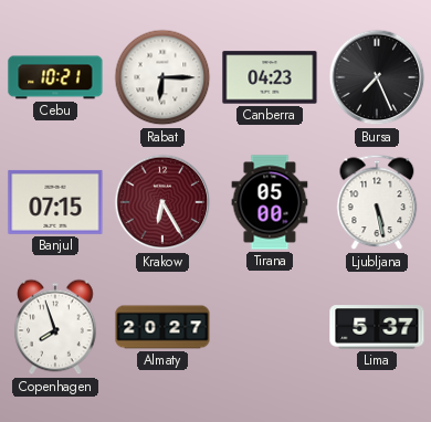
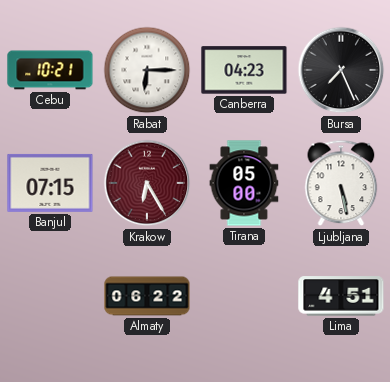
Copenhagen: 7:57 -> none
Almaty: 20:27 -> 06:22
Lima: 5:37 -> 4:51
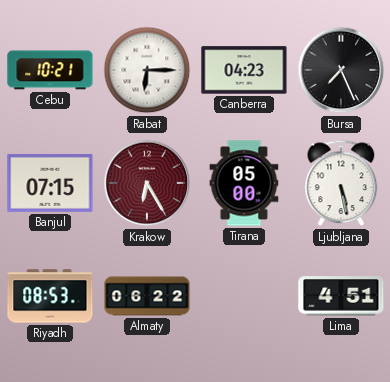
Riyadh: none -> 08:53
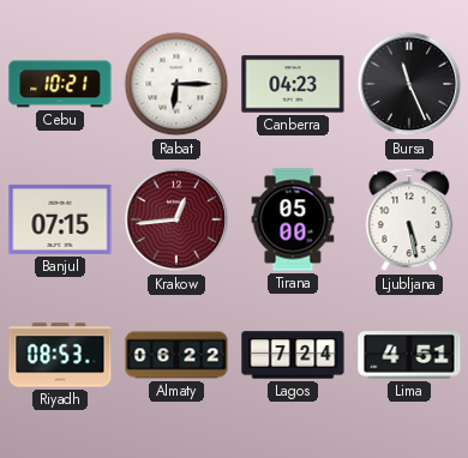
Bursa: 7:26 -> 11:26
Krakow: 6:25 -> 12:44
Lagos: none -> 7:24
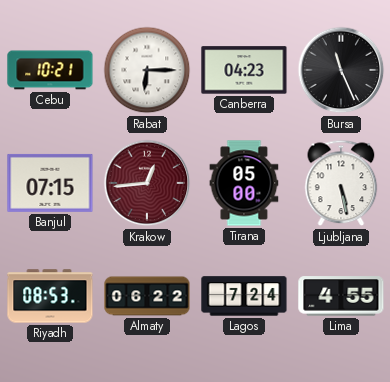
Lima: 4:51 -> 4:55
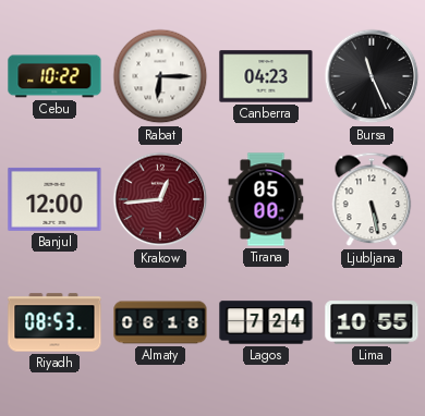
Cebu: 10:21 -> 10:22
Banjul: 07:15 -> 12:00
Almaty: 06:22 -> 06:18
Lima: 4:55 -> 10:55
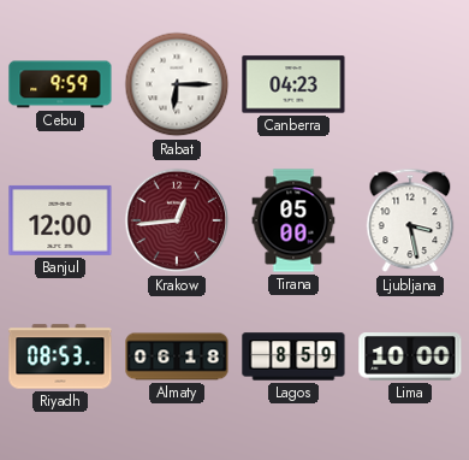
Cebu: 10:22 -> 9:59
Bursa: 11:26 -> none
Ljubljana: 5:28 -> 3:28
Lagos: 7:24 -> 8:59
Lima: 10:55 -> 10:00
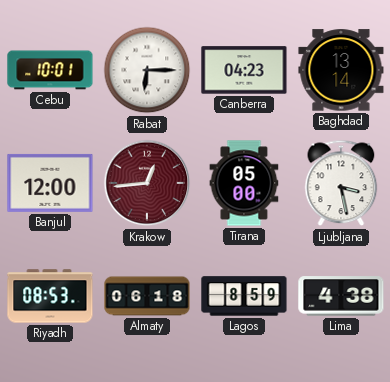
Cebu: 9:59 -> 10:01
Baghdad: none -> 13:14
Lima: 10:00 -> 4:38
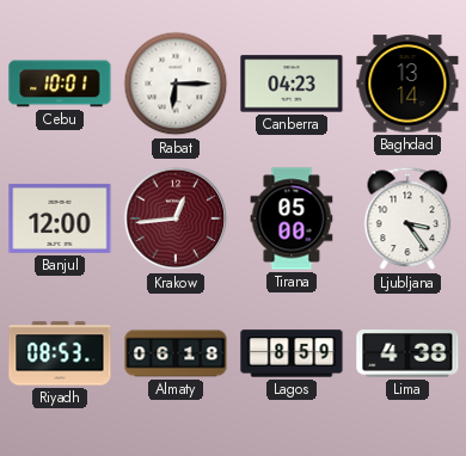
Ljubljana: 3:28 -> 3:24
